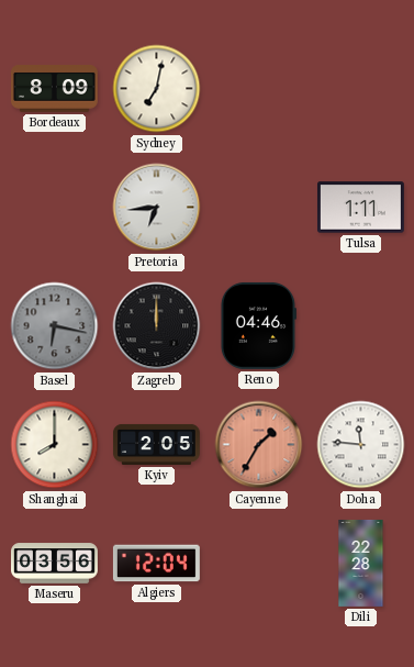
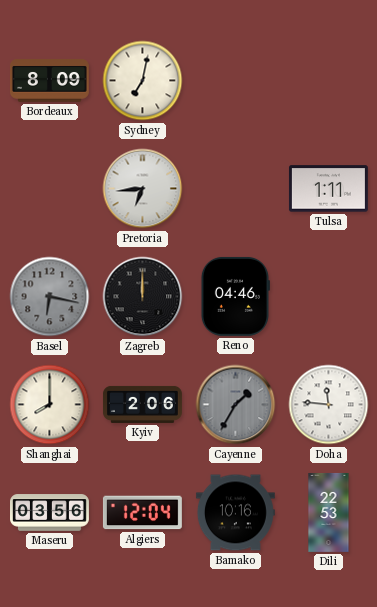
Kyiv: 2:05 -> 2:06
Cayenne dial: salmon -> grey
Bamako: none -> 10:16
Dili: 22:28 -> 22:53
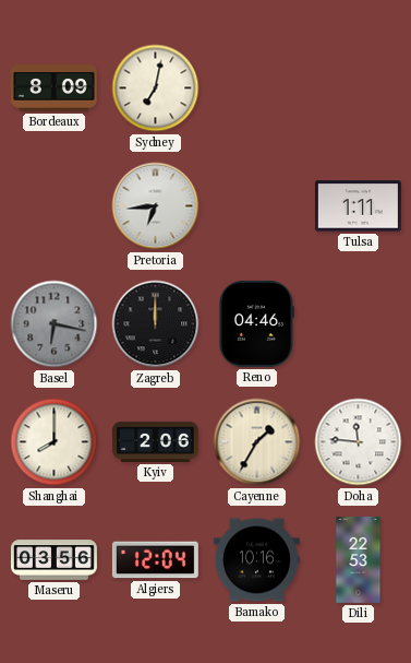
Cayenne dial: grey -> cream
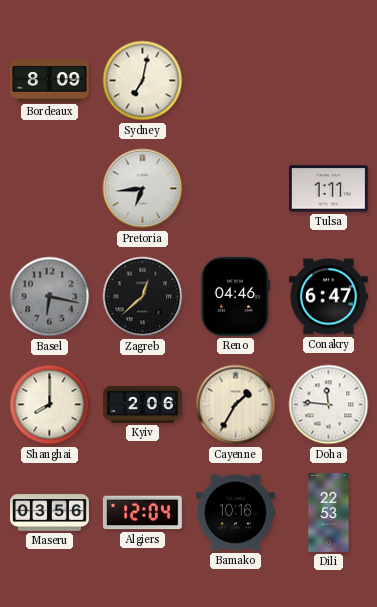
Zagreb: 12:00 -> 12:38
Conakry: none -> 6:47
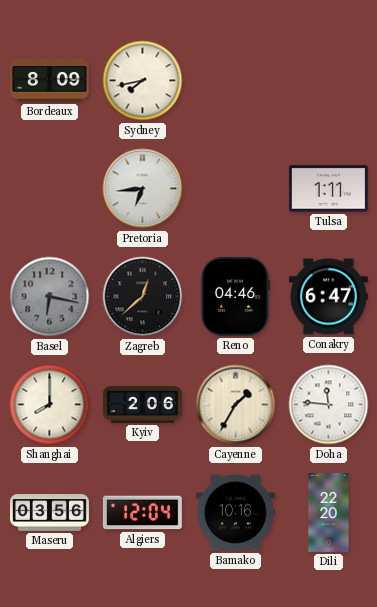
Sydney: 7:02 -> 7:43
Dili: 22:53 -> 22:20
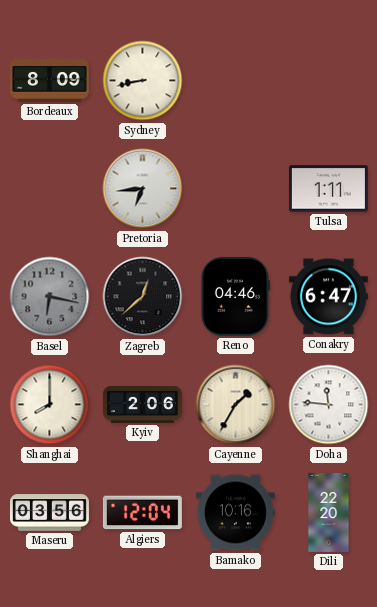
Sydney: 7:43 -> 8:43
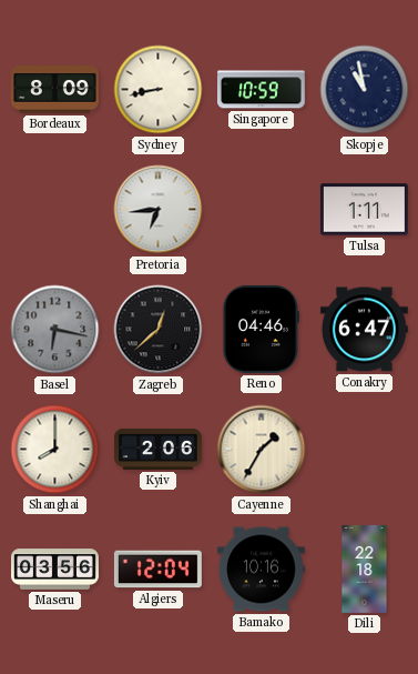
Singapore: none -> 10:59
Skopje: none -> 10:58
Doha: 11:46 -> none
Dili: 22:20 -> 22:18
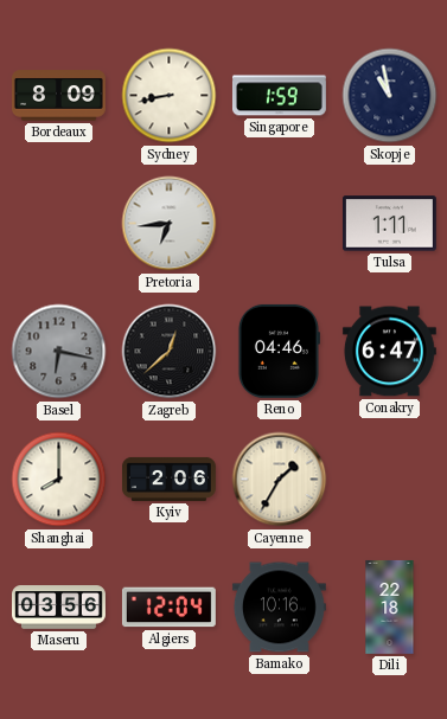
Singapore: 10:59 -> 1:59
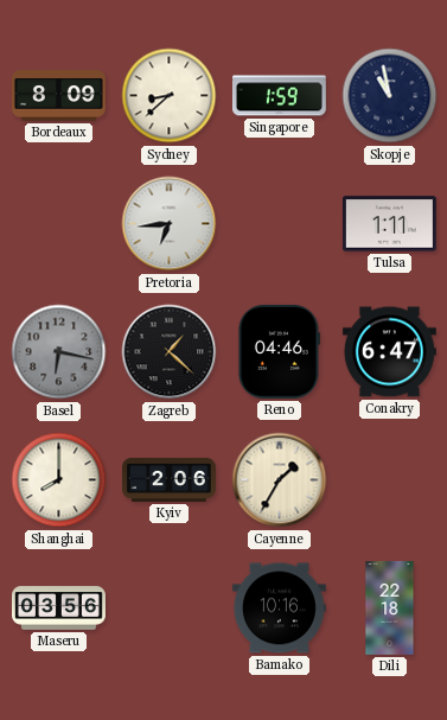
Sydney: 8:43 -> 8:38
Zagreb: 12:38 -> 1:22
Algiers: 12:04 -> none
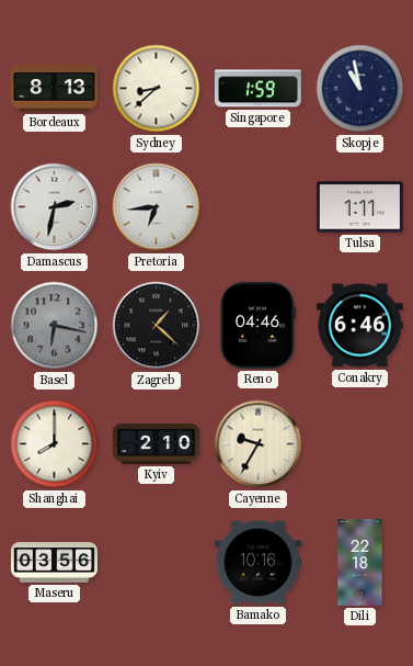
Bordeaux: 8:09 -> 8:13
Damascus: none -> 2:32
Conakry: 6:47 -> 6:46
Kyiv: 2:06 -> 2:10
Cayenne: 1:35 -> 9:35
